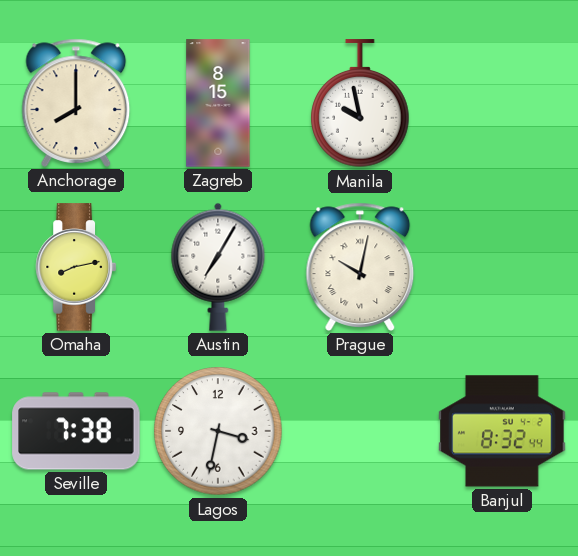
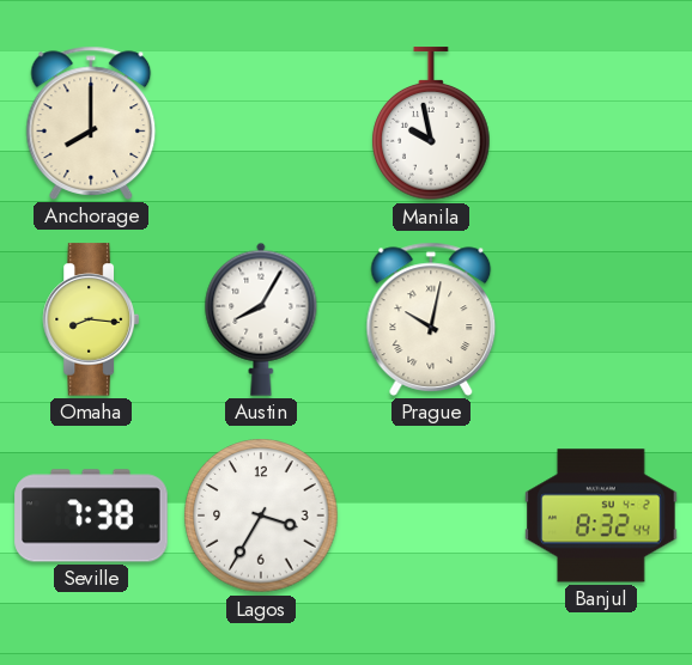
Zagreb: 8:15 -> none
Omaha: 8:13 -> 8:16
Austin: 7:05 -> 8:05
Lagos: 3:32 -> 3:35
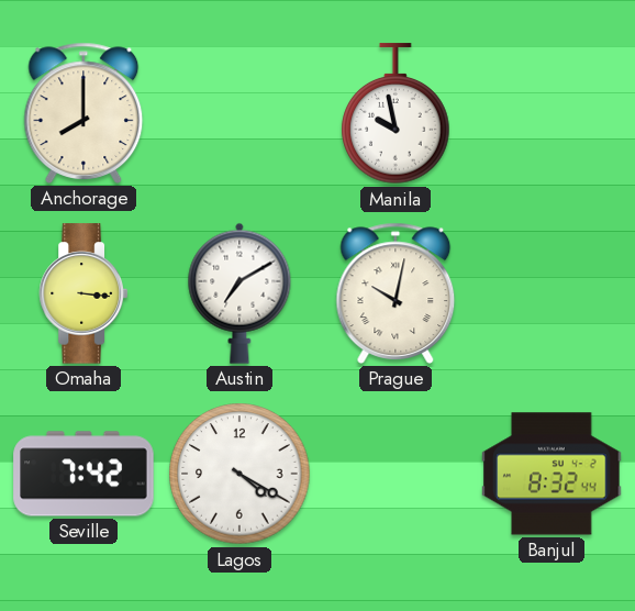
Omaha: 8:16 -> 3:16
Austin: 8:05 -> 7:10
Seville: 7:38 -> 7:42
Lagos: 3:35 -> 4:20
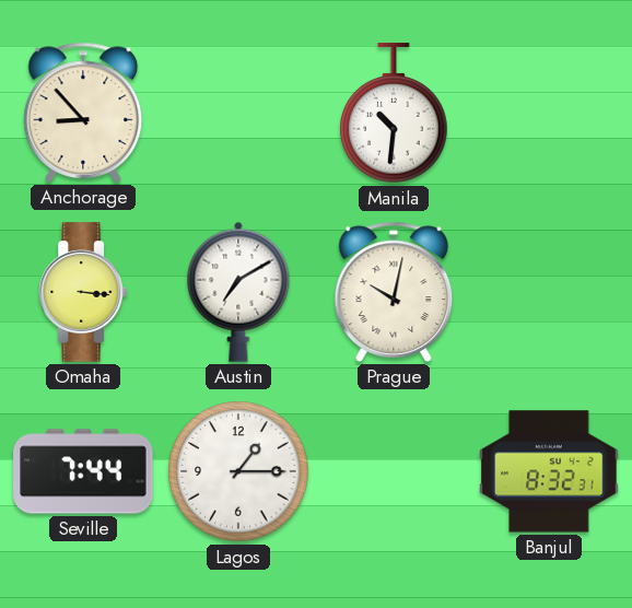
Anchorage: 8:00 -> 8:53
Manila: 9:58 -> 10:31
Seville: 7:42 -> 7:44
Lagos: 4:20 -> 1:15
Banjul: 8:32:44 -> 8:32:31
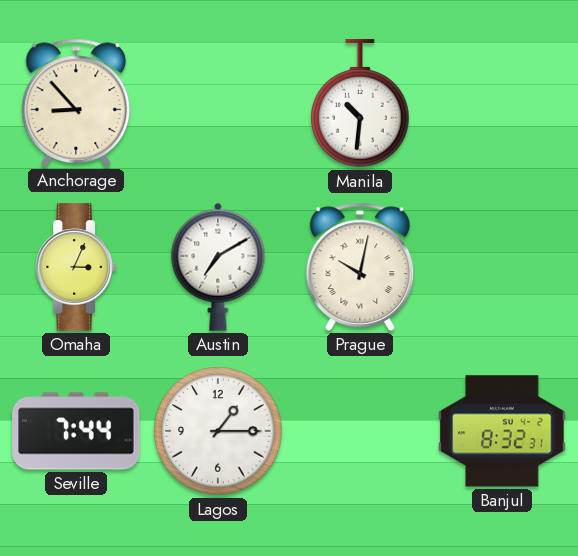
Omaha: 3:16 -> 3:04
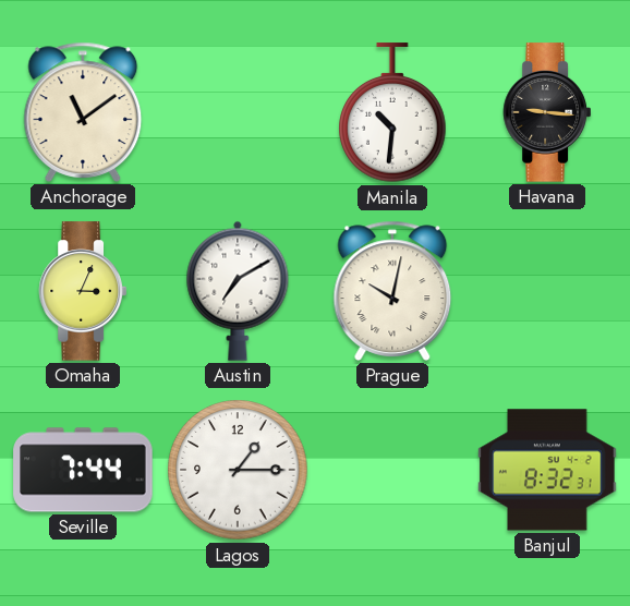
Anchorage: 8:53 -> 11:09
Havana: none -> 9:16
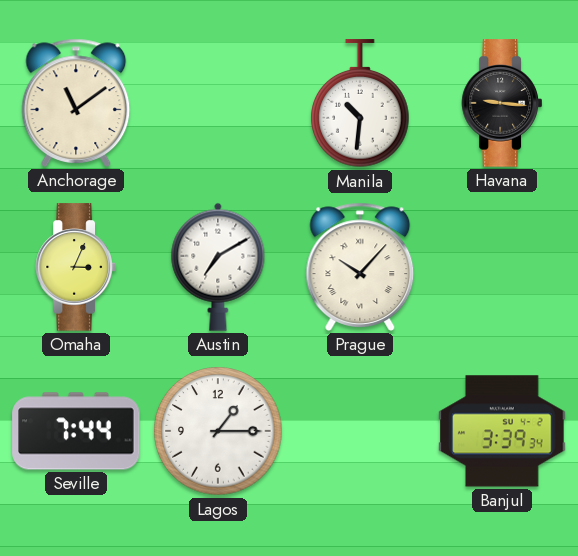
Prague: 10:02 -> 10:07
Banjul: 8:32 -> 3:39
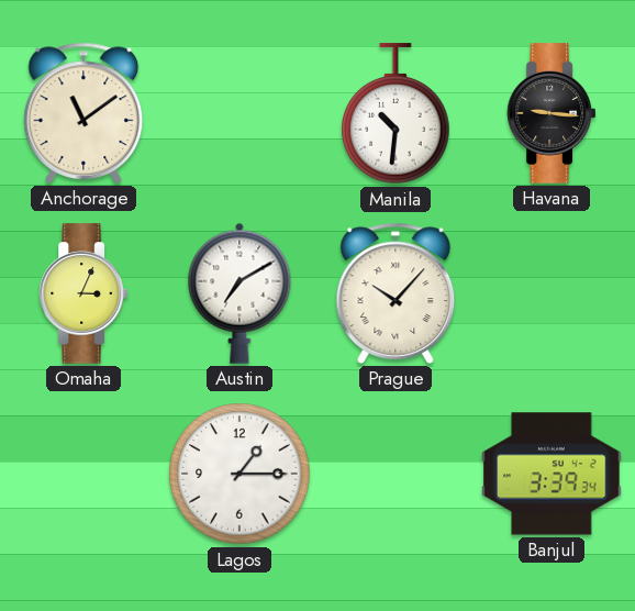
Seville: 7:44 -> none
